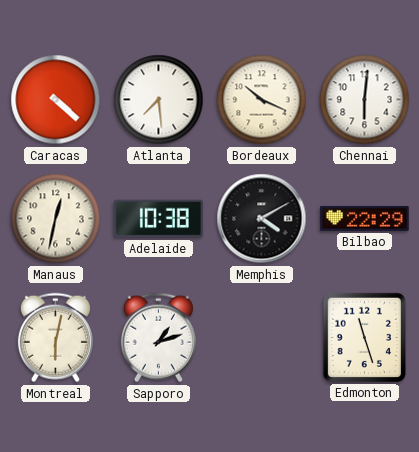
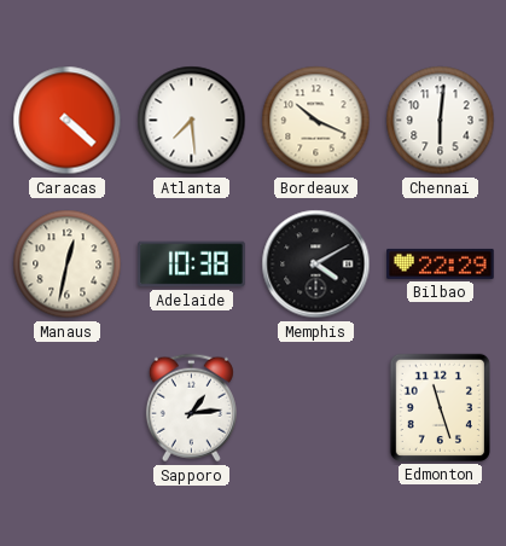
Montreal: 6:02 -> none
Sapporo: 1:12 -> 1:14
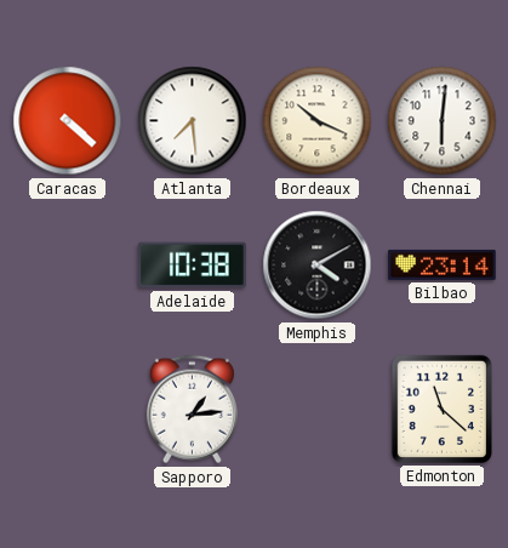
Manaus: 12:32 -> none
Bilbao: 22:29 -> 23:14
Edmonton: 11:27 -> 11:22
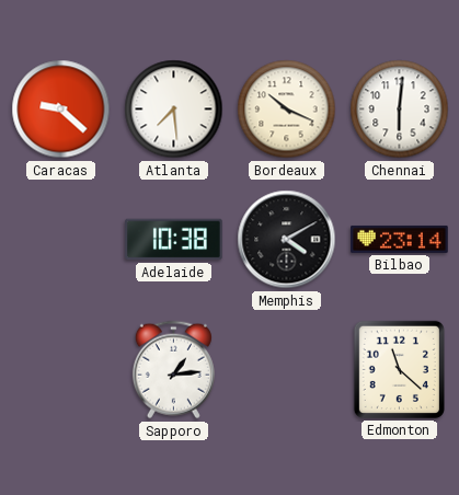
Caracas: 4:22 -> 9:22
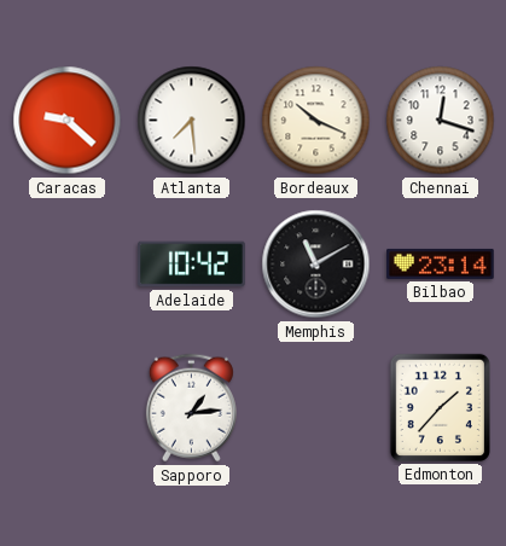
Chennai: 6:01 -> 12:18
Adelaide: 10:38 -> 10:42
Memphis: 4:10 -> 11:10
Edmonton: 11:22 -> 1:37
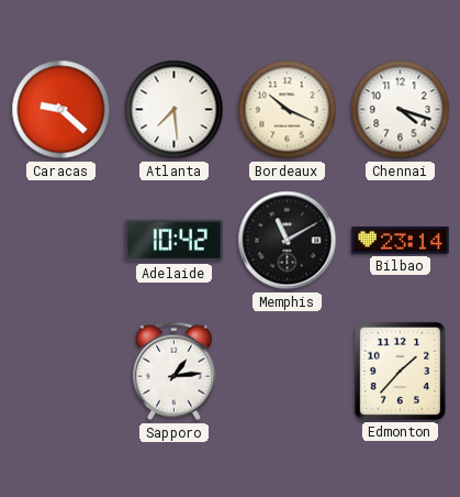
Chennai: 12:18 -> 4:18
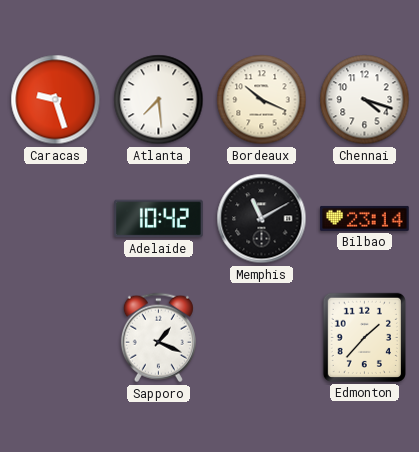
Caracas: 9:22 -> 9:27
Sapporo: 1:14 -> 1:19
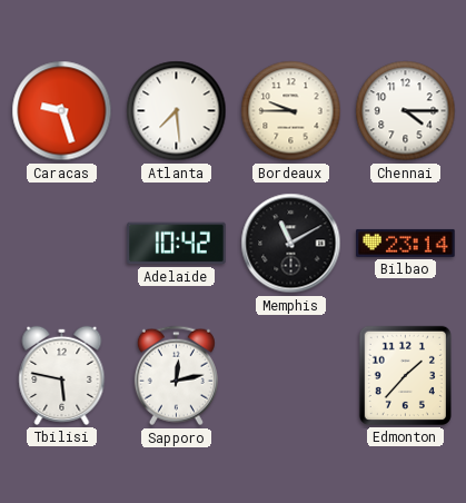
Bordeaux: 10:19 -> 9:45
Chennai: 4:18 -> 4:15
Tbilisi: none -> 5:47
Sapporo: 1:19 -> 12:13
